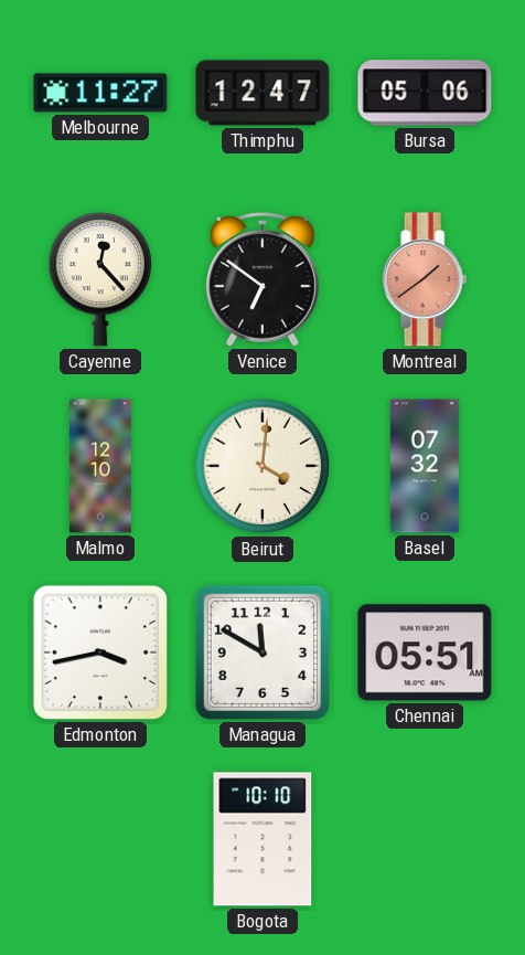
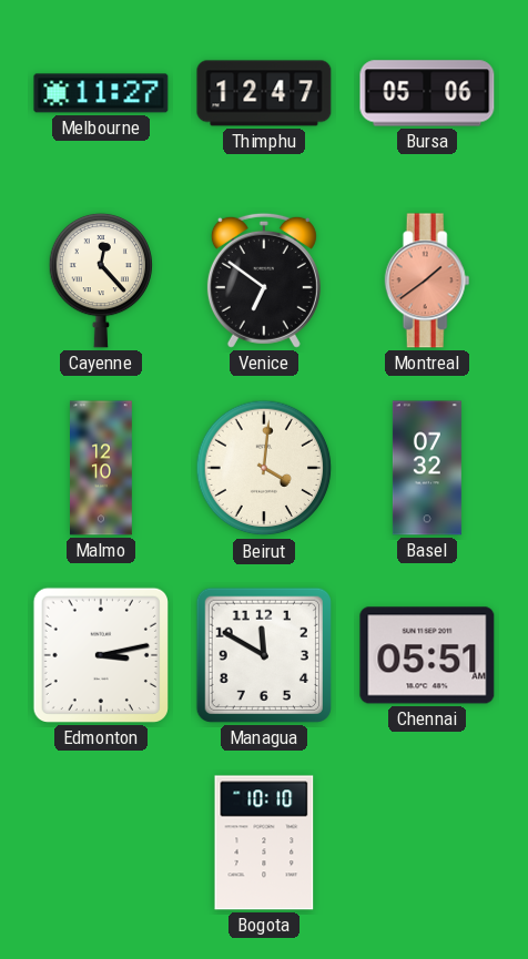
Edmonton: 3:43 -> 3:13
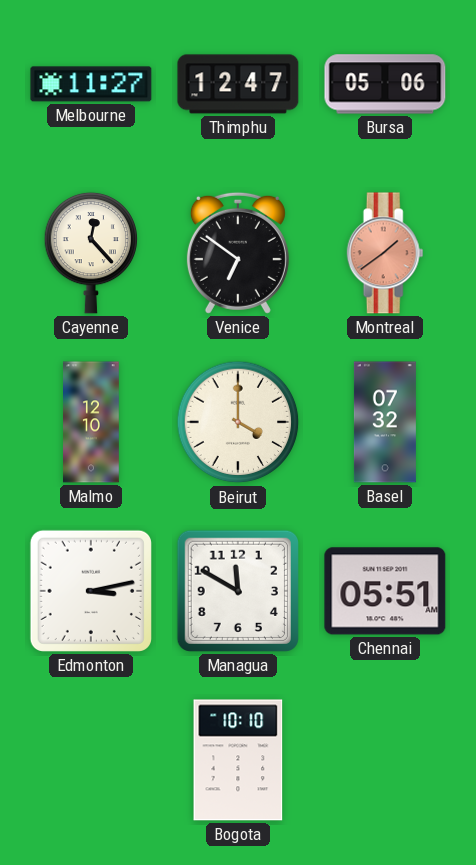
Beirut: 4:01 -> 4:00
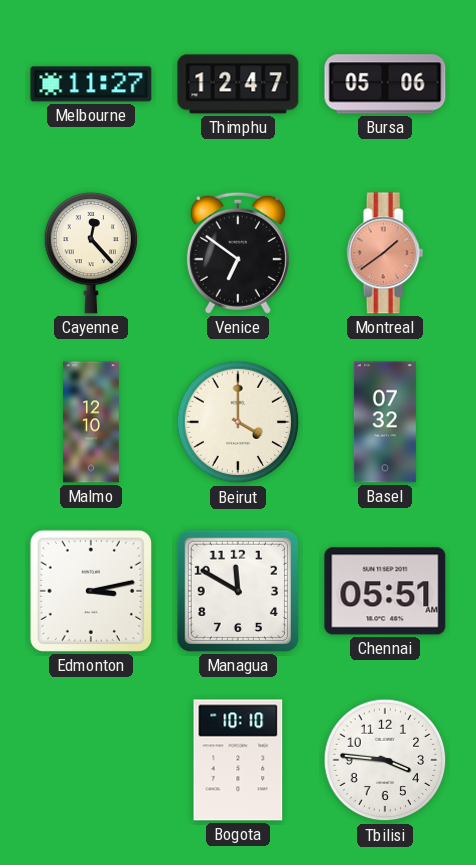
Tbilisi: none -> 3:46
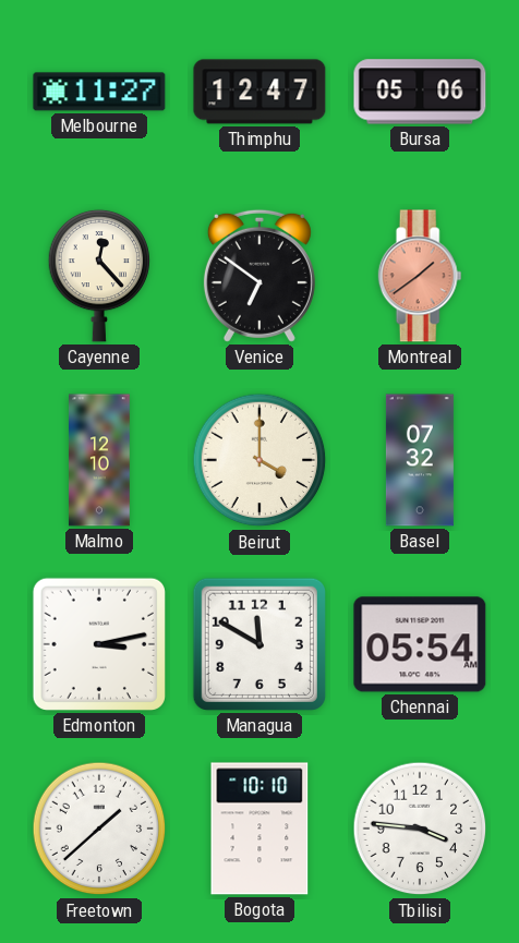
Chennai: 05:51 -> 05:54
Freetown: none -> 1:38
